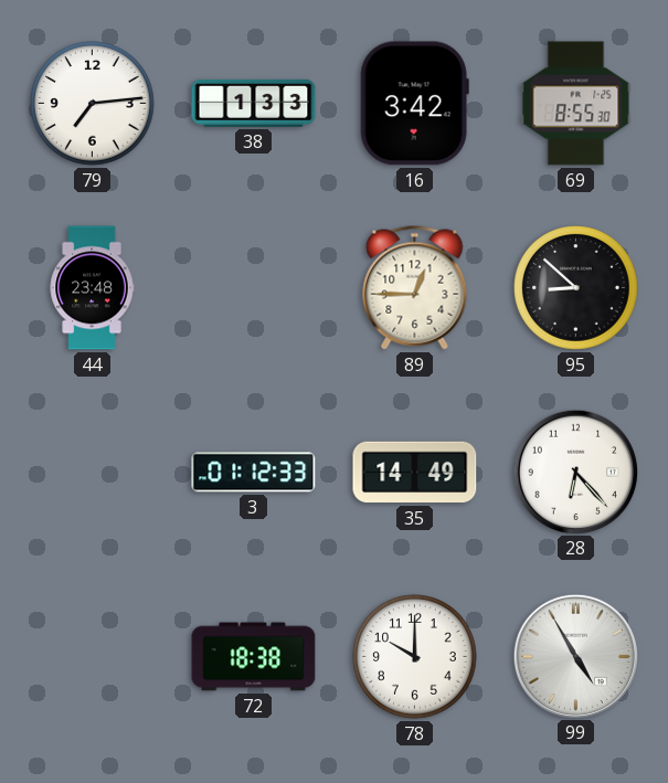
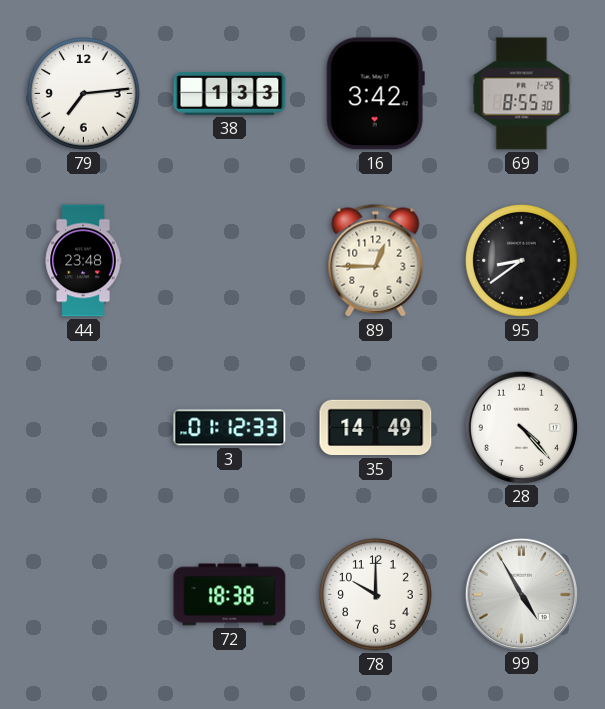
95: 8:52 -> 8:39
28: 6:23 -> 4:23
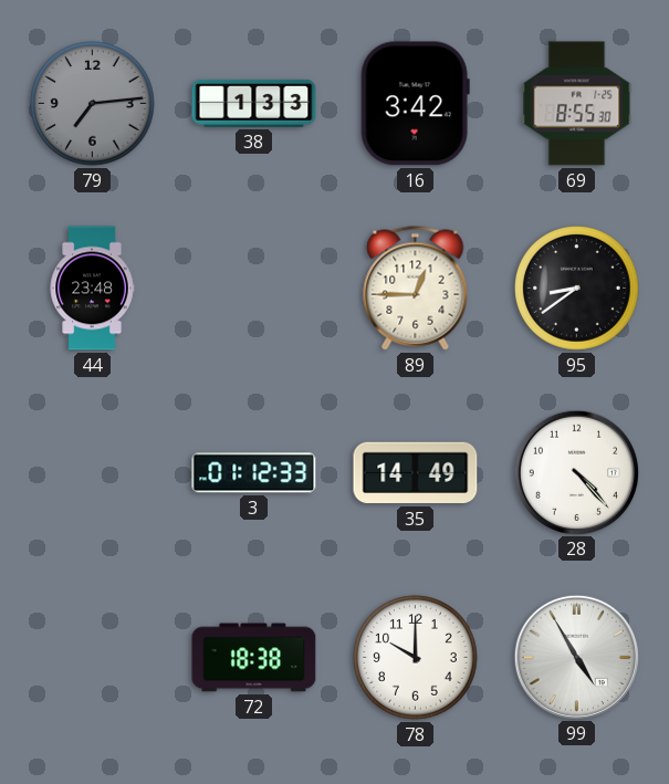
79 dial: white -> grey
